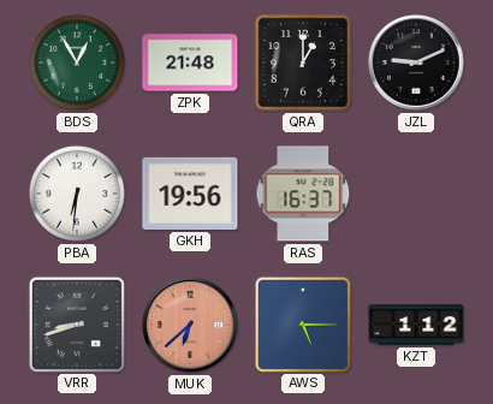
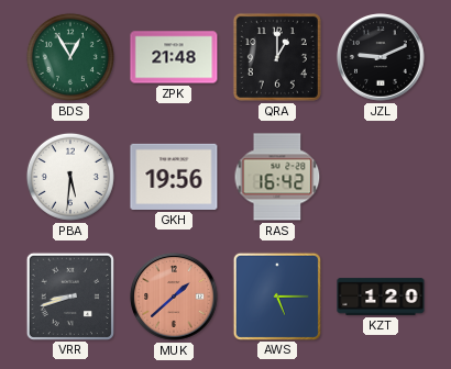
PBA: 6:31 -> 5:31
RAS: 16:37 -> 16:42
MUK: 6:38 -> 1:38
KZT: 1:12 -> 1:20
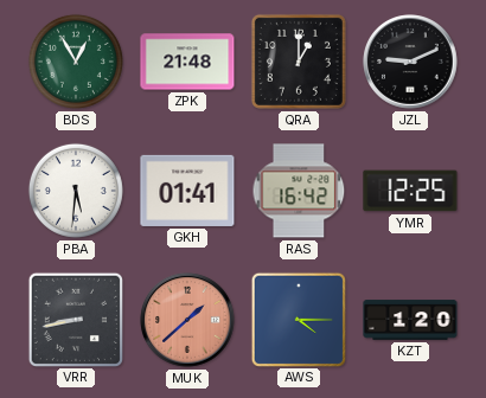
GKH: 19:56 -> 01:41
YMR: none -> 12:25
VRR: 8:42 -> 8:43
AWS: 5:15 -> 4:15
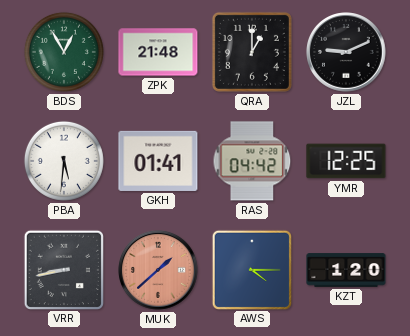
RAS: 16:42 -> 04:42
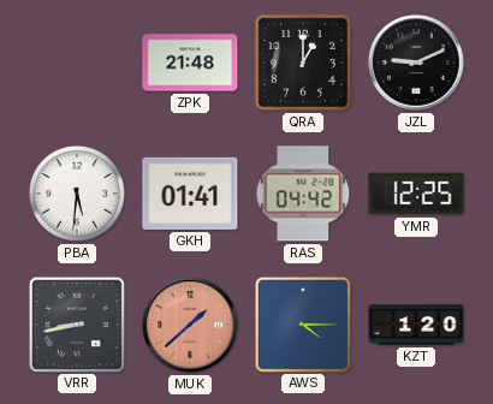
BDS: 12:55 -> none
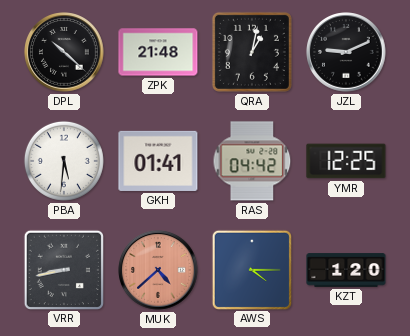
DPL: none -> 10:22
QRA: 1:00 -> 1:02
MUK: 1:38 -> 4:38
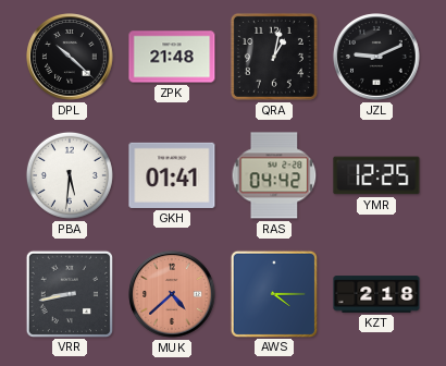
KZT: 1:20 -> 2:18
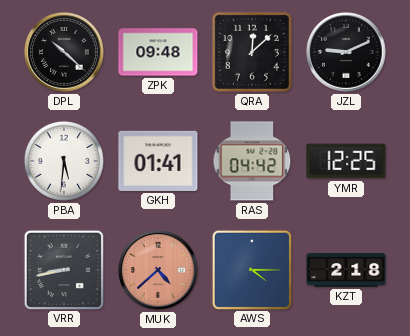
ZPK: 21:48 -> 09:48
QRA: 1:02 -> 12:08
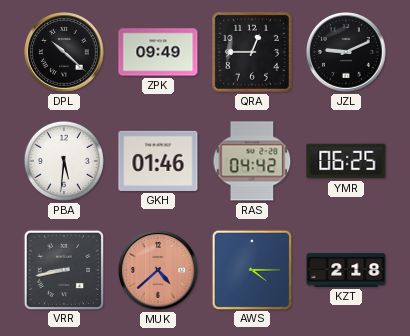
ZPK: 09:48 -> 09:49
QRA: 12:08 -> 12:45
GKH: 01:41 -> 01:46
YMR: 12:25 -> 06:25
